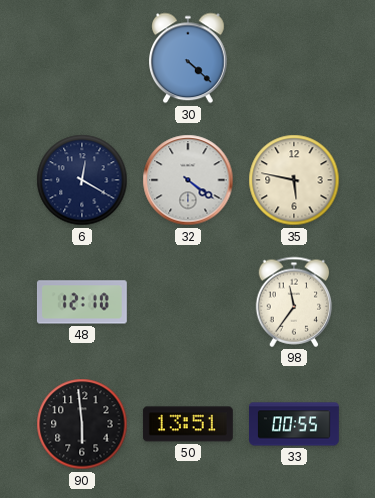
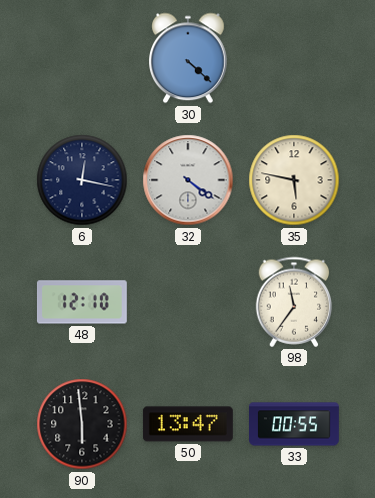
6: 12:20 -> 12:17
50: 13:51 -> 13:47
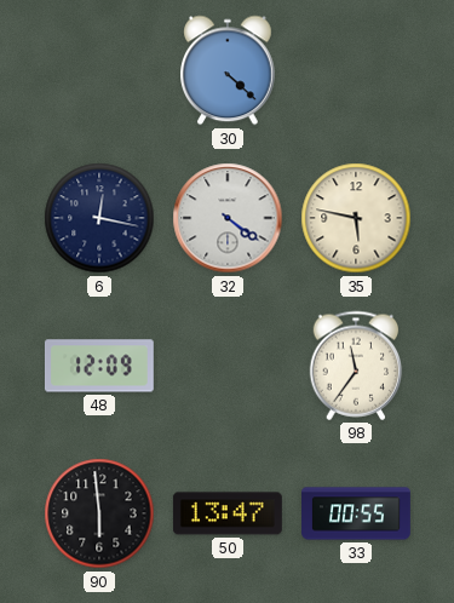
48: 12:10 -> 12:09
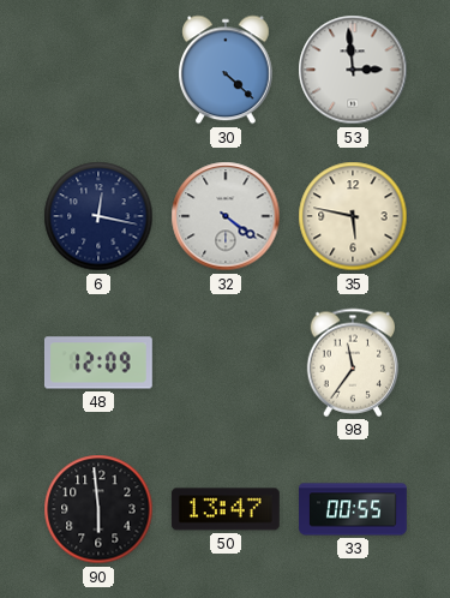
53: none -> 2:59
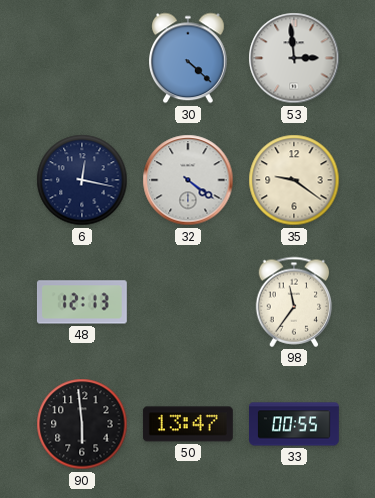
35: 5:47 -> 9:21
48: 12:09 -> 12:13
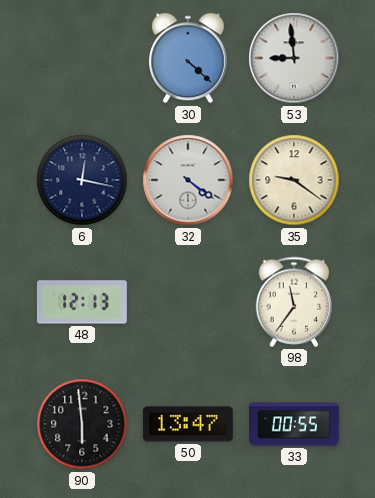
53: 2:59 -> 8:59
